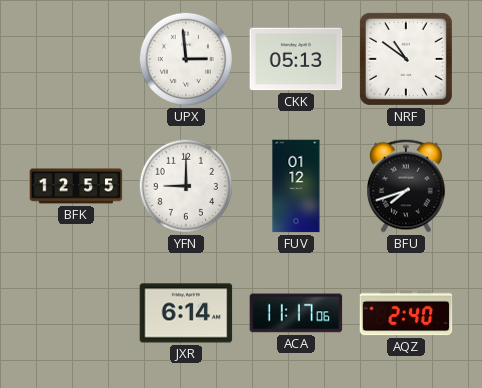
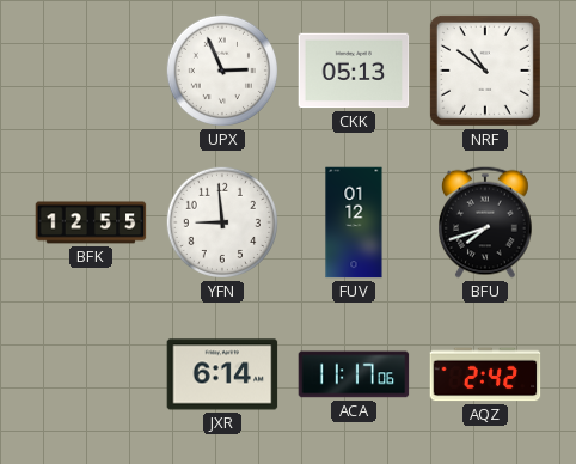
UPX: 2:59 -> 2:56
YFN: 9:00 -> 8:59
AQZ: 2:40 -> 2:42
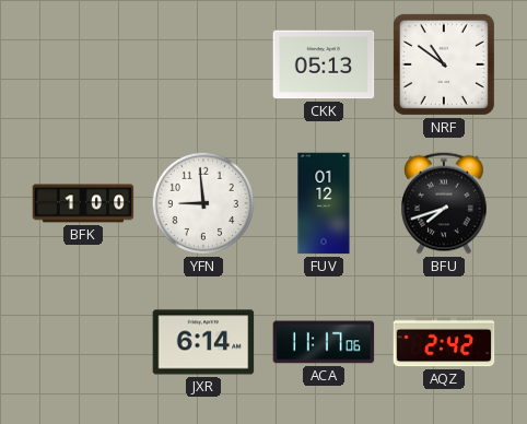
UPX: 2:56 -> none
BFK: 12:55 -> 1:00
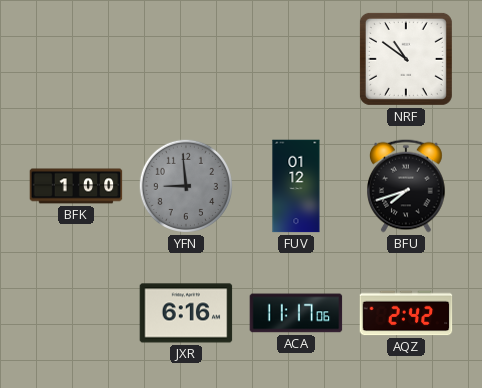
CKK: 05:13 -> none
YFN dial: white -> grey
JXR: 6:14 -> 6:16
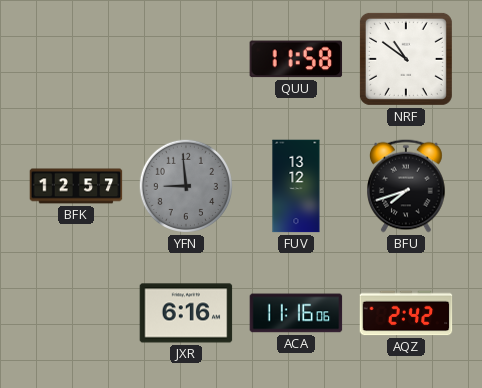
QUU: none -> 11:58
BFK: 1:00 -> 12:57
FUV: 01:12 -> 13:12
ACA: 11:17 -> 11:16
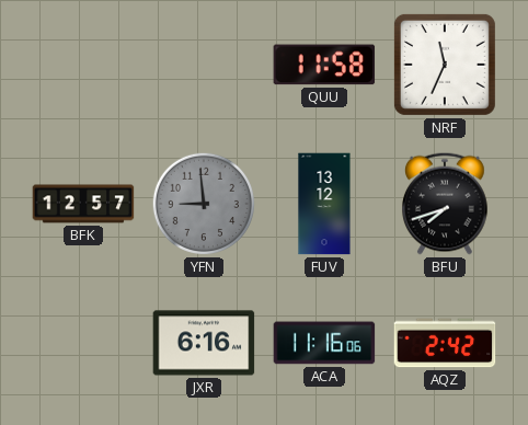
NRF: 10:51 -> 11:34
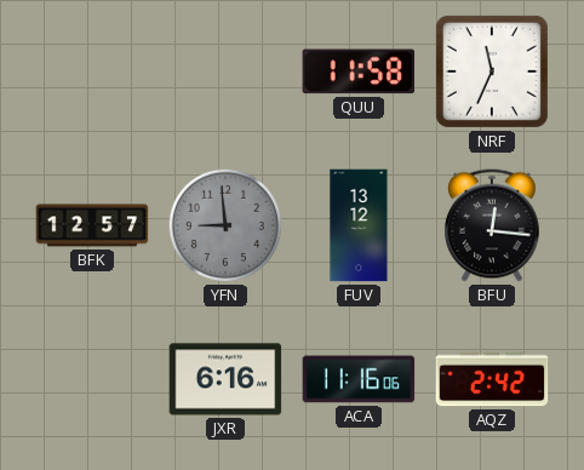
BFU: 7:42 -> 12:16
